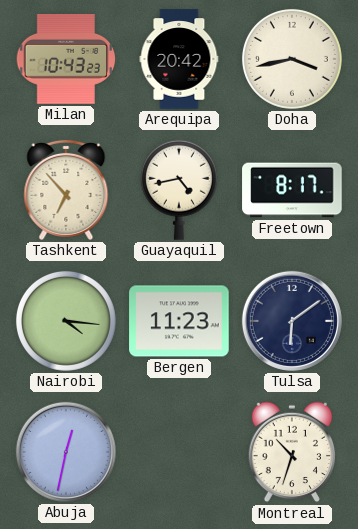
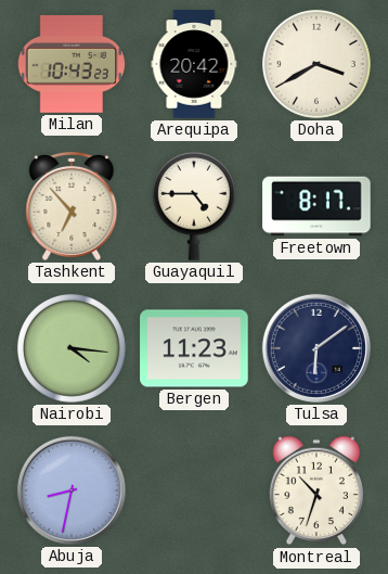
Doha: 3:43 -> 3:40
Guayaquil: 4:43 -> 4:45
Abuja: 12:32 -> 8:32
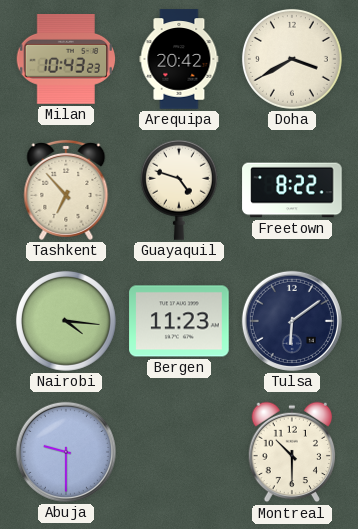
Guayaquil: 4:45 -> 4:48
Freetown: 8:17 -> 8:22
Abuja: 8:32 -> 9:30
Montreal: 10:33 -> 10:30
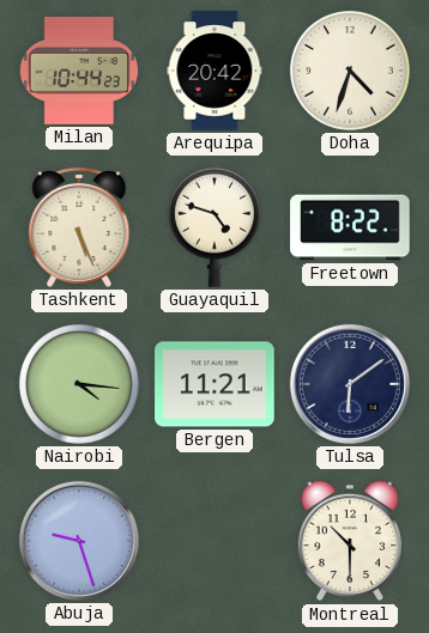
Milan: 10:43 -> 10:44
Doha: 3:40 -> 4:33
Tashkent: 6:53 -> 5:26
Bergen: 11:23 -> 11:21
Abuja: 9:30 -> 9:27
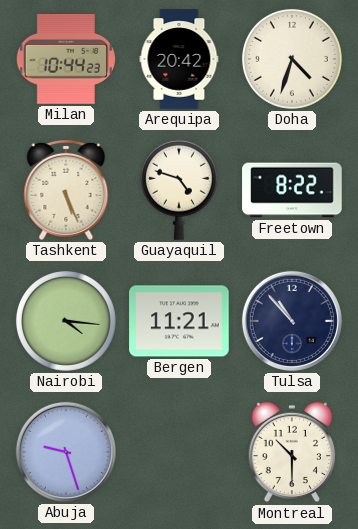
Tulsa: 6:09 -> 10:53
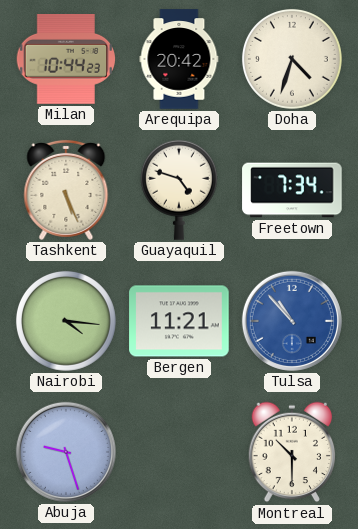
Freetown: 8:22 -> 7:34
Tulsa dial: navy -> blue
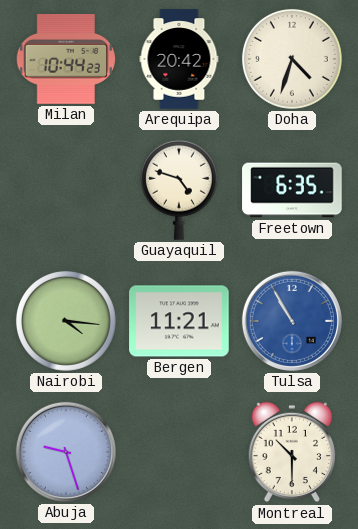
Tashkent: 5:26 -> none
Freetown: 7:34 -> 6:35
Tulsa: 10:53 -> 10:55
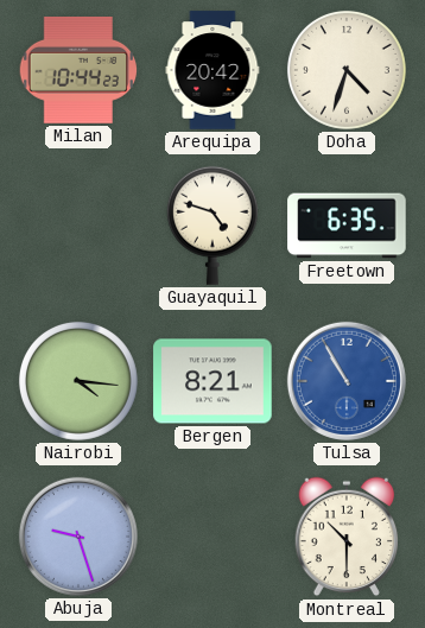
Bergen: 11:21 -> 8:21
